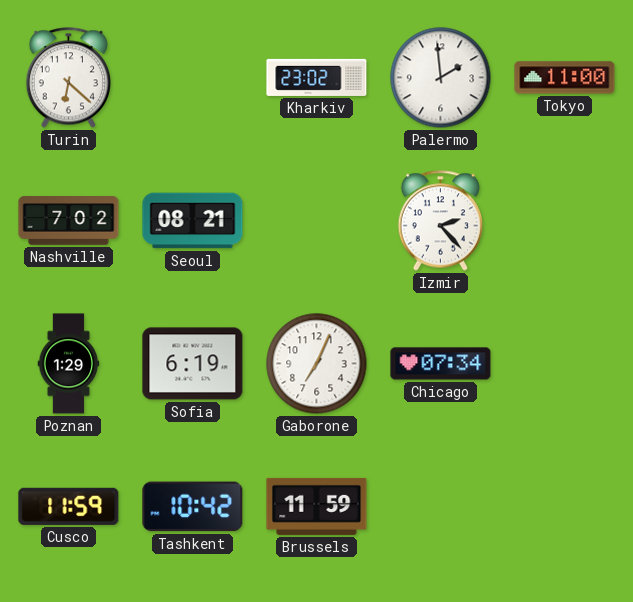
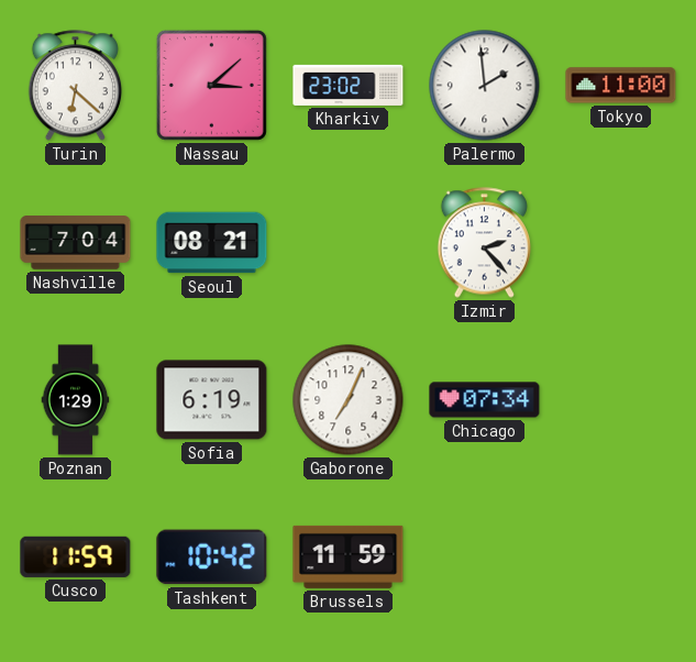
Nassau: none -> 3:08
Nashville: 7:02 -> 7:04
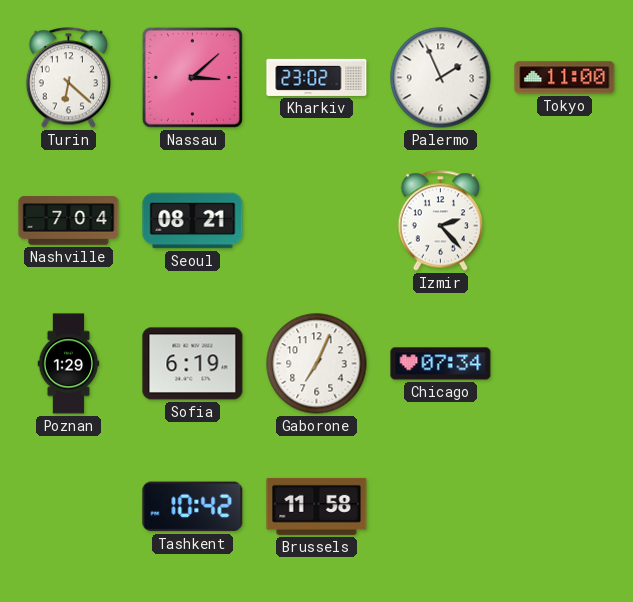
Palermo: 1:59 -> 1:56
Cusco: 11:59 -> none
Brussels: 11:59 -> 11:58
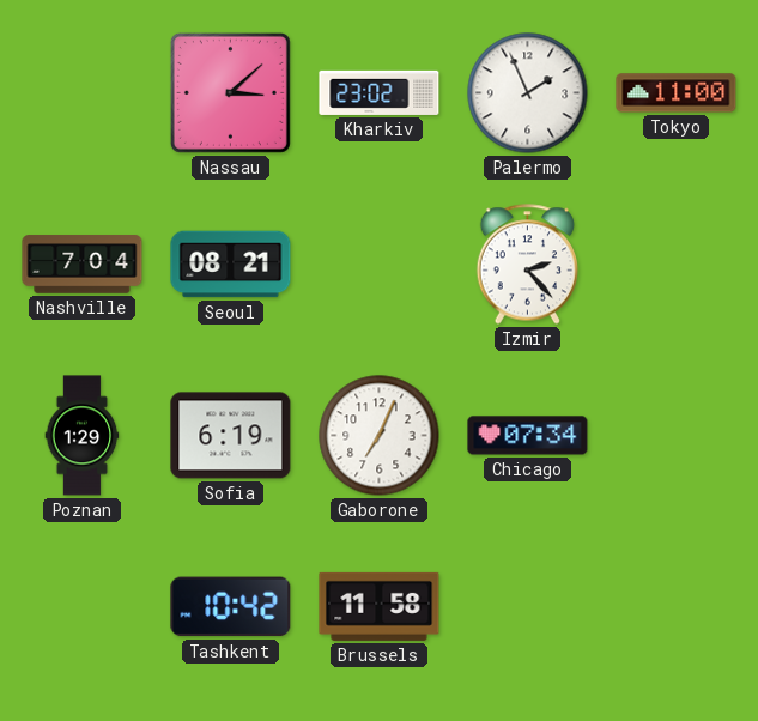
Turin: 6:22 -> none
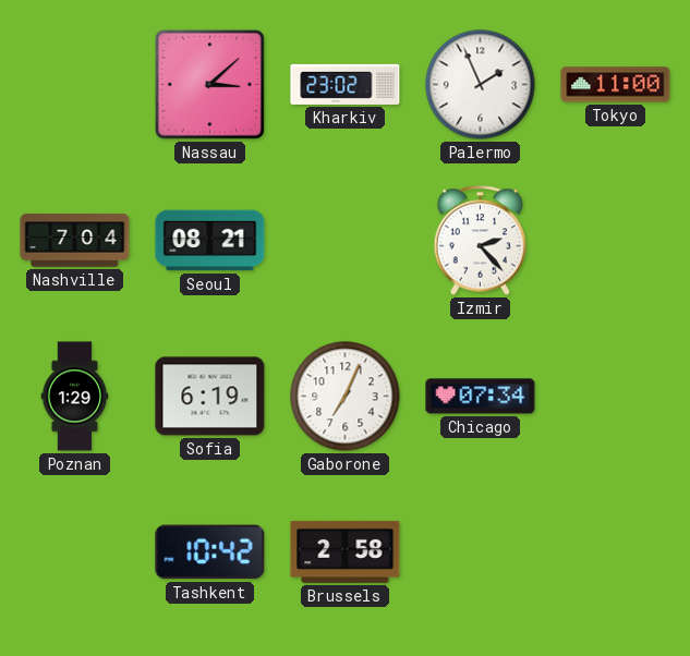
Brussels: 11:58 -> 2:58
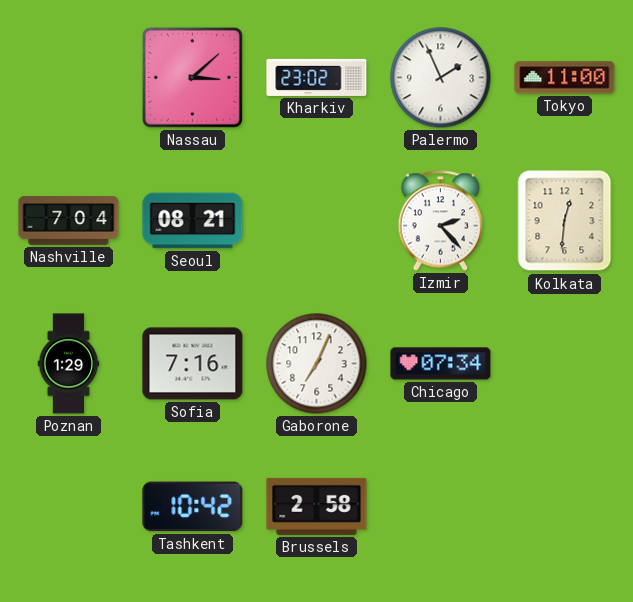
Kolkata: none -> 12:31
Sofia: 6:19 -> 7:16
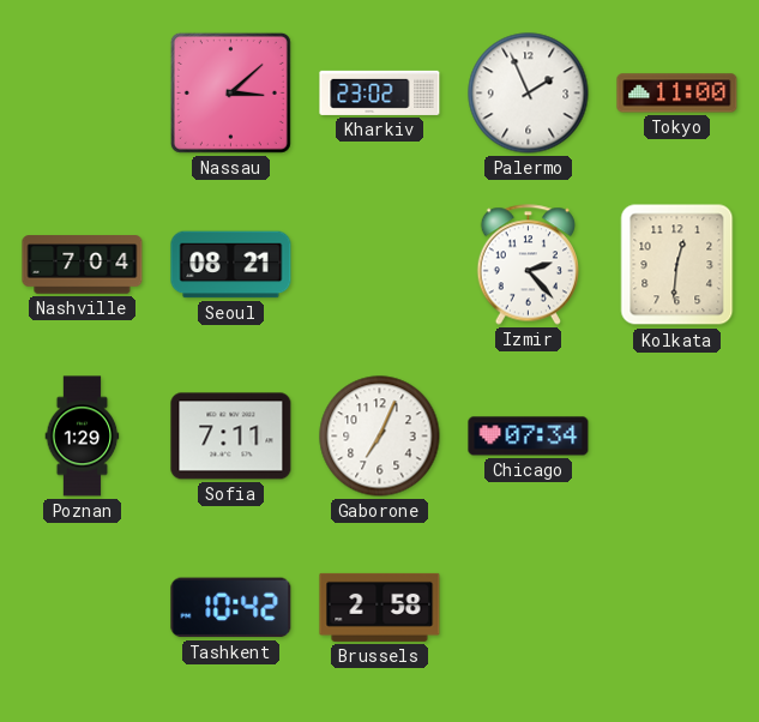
Sofia: 7:16 -> 7:11
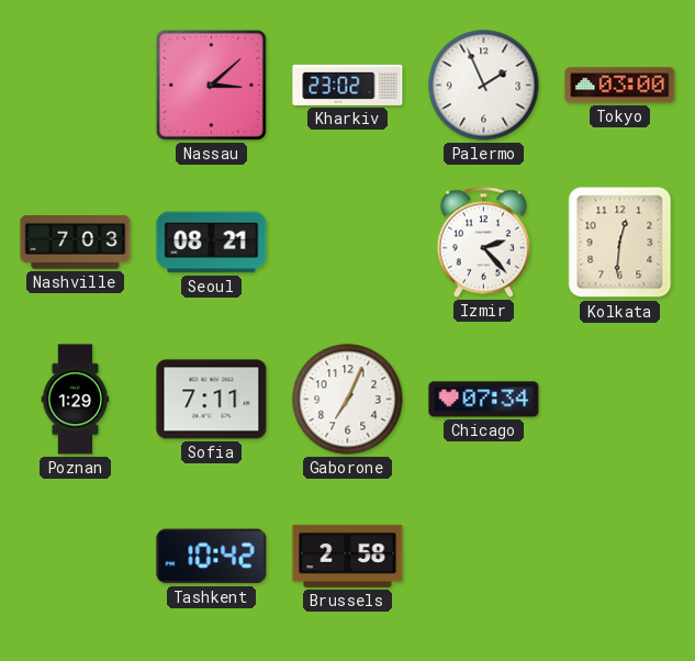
Tokyo: 11:00 -> 03:00
Nashville: 7:04 -> 7:03
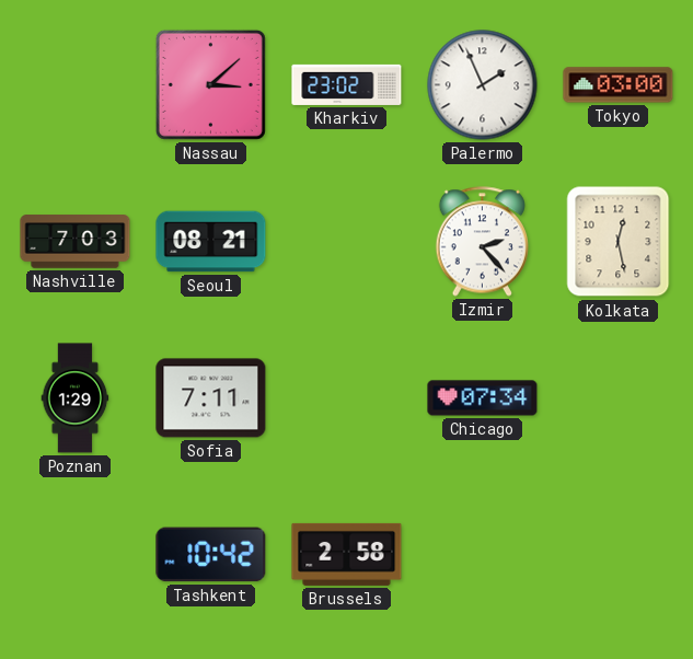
Kolkata: 12:31 -> 12:28
Gaborone: 7:04 -> none
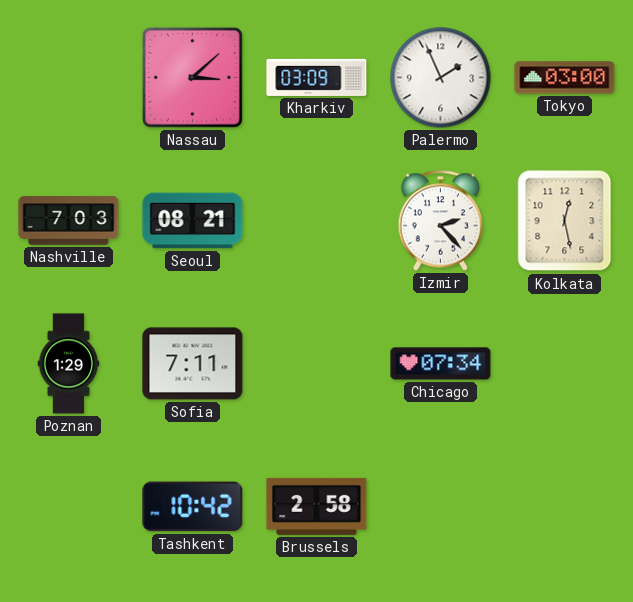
Kharkiv: 23:02 -> 03:09
